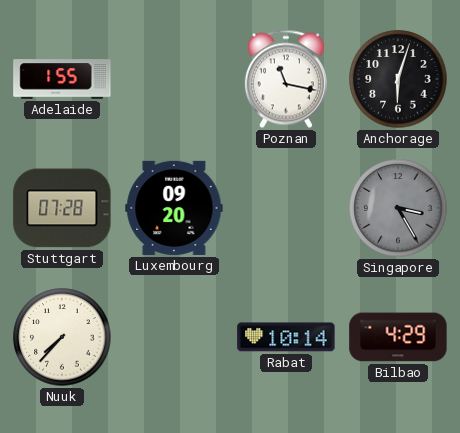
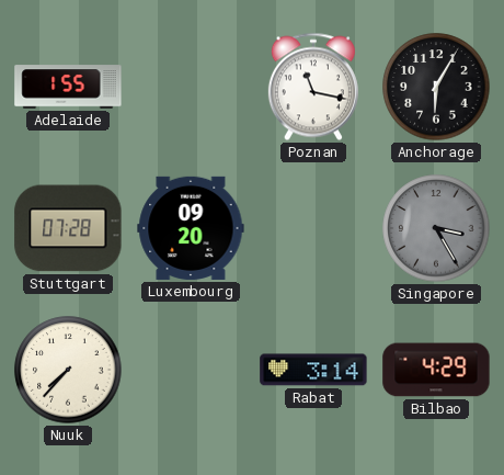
Anchorage: 6:03 -> 6:05
Rabat: 10:14 -> 3:14
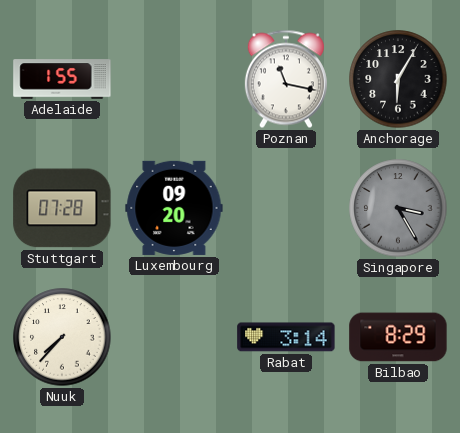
Bilbao: 4:29 -> 8:29
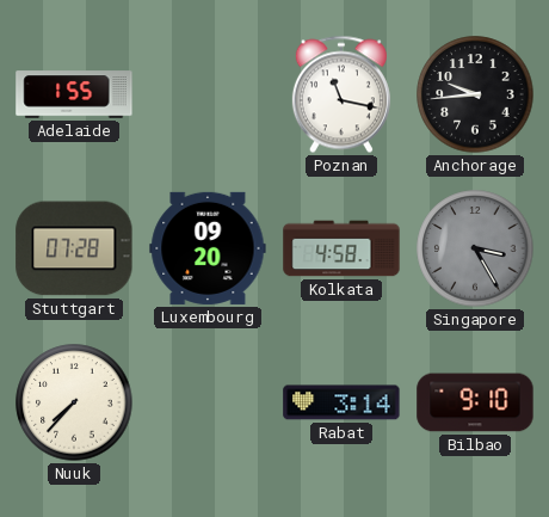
Anchorage: 6:05 -> 9:44
Kolkata: none -> 4:58
Bilbao: 8:29 -> 9:10
